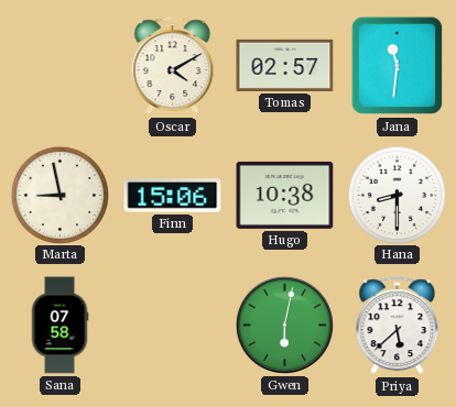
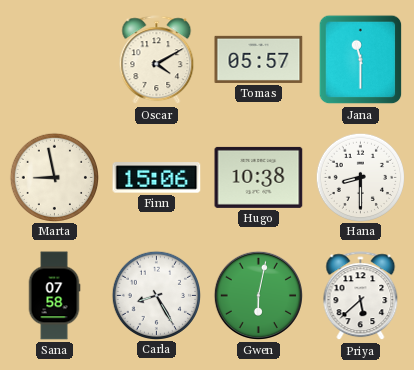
Tomas: 02:57 -> 05:57
Jana: 11:31 -> 11:30
Carla: none -> 8:25
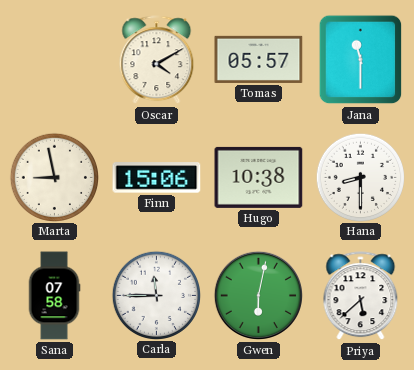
Carla: 8:25 -> 11:45
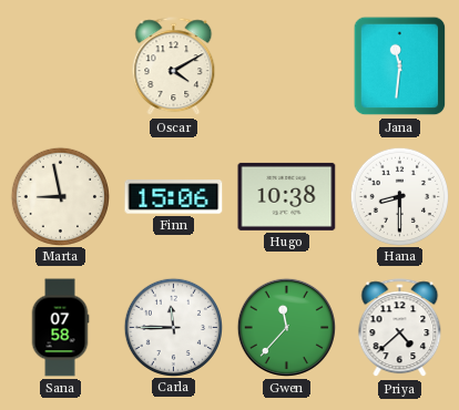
Tomas: 05:57 -> none
Jana: 11:30 -> 11:31
Gwen: 6:02 -> 11:37
Priya: 5:38 -> 4:38
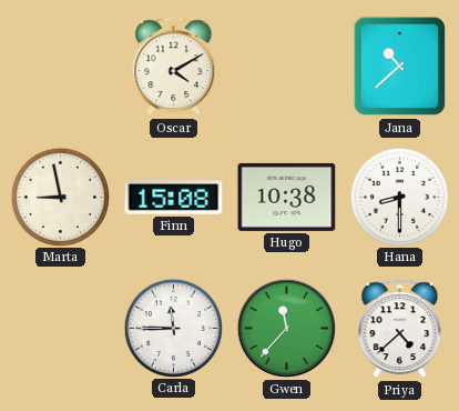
Jana: 11:31 -> 10:38
Finn: 15:06 -> 15:08
Sana: 07:58 -> none
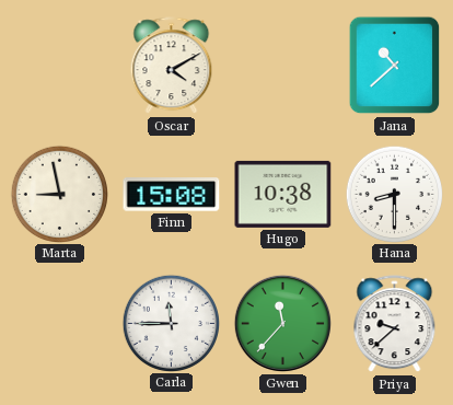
Priya: 4:38 -> 9:38
